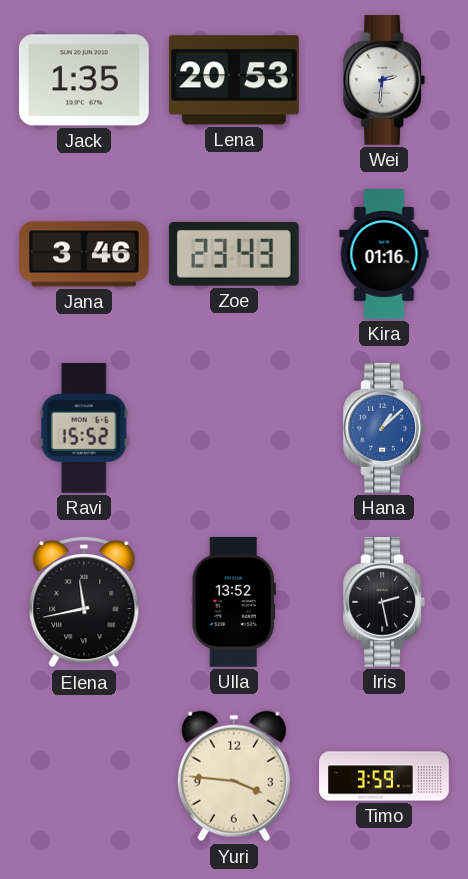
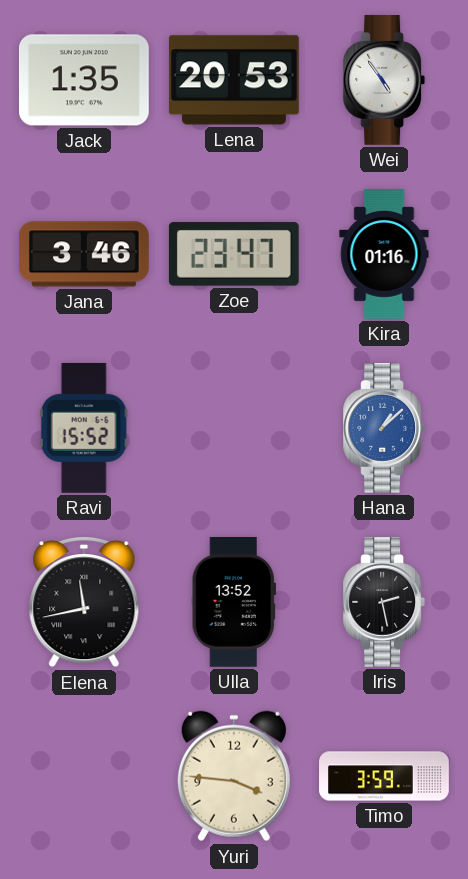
Wei: 2:31 -> 4:54
Zoe: 23:43 -> 23:47
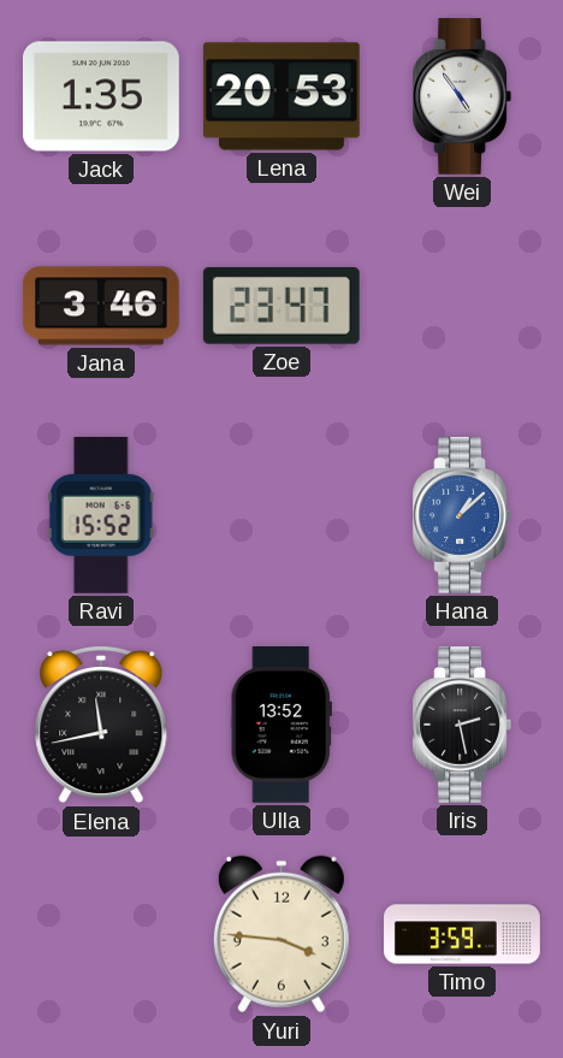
Kira: 01:16 -> none
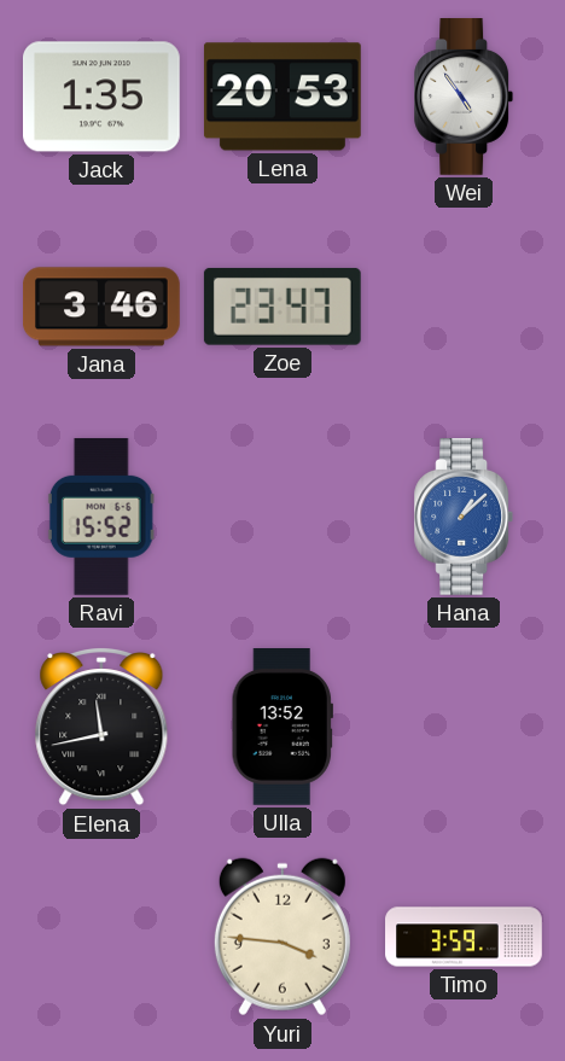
Iris: 2:28 -> none
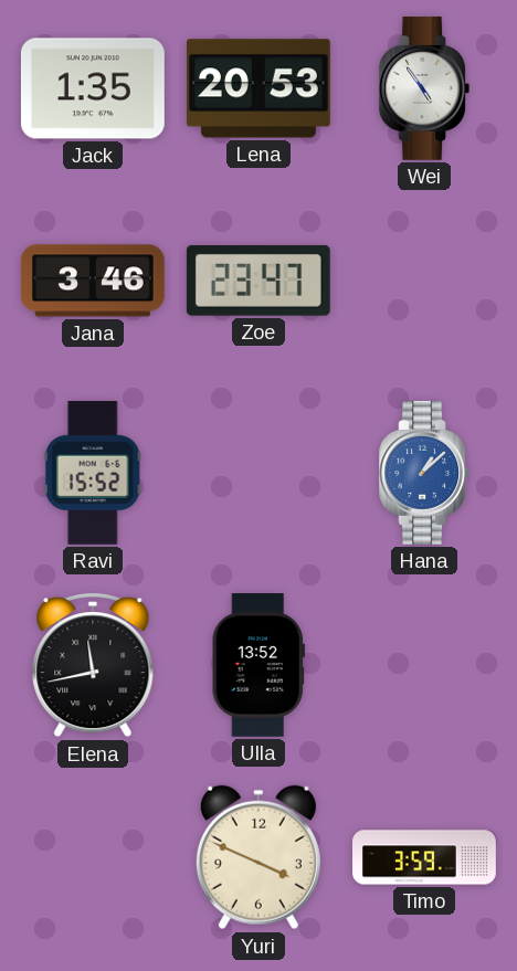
Yuri: 3:46 -> 3:49
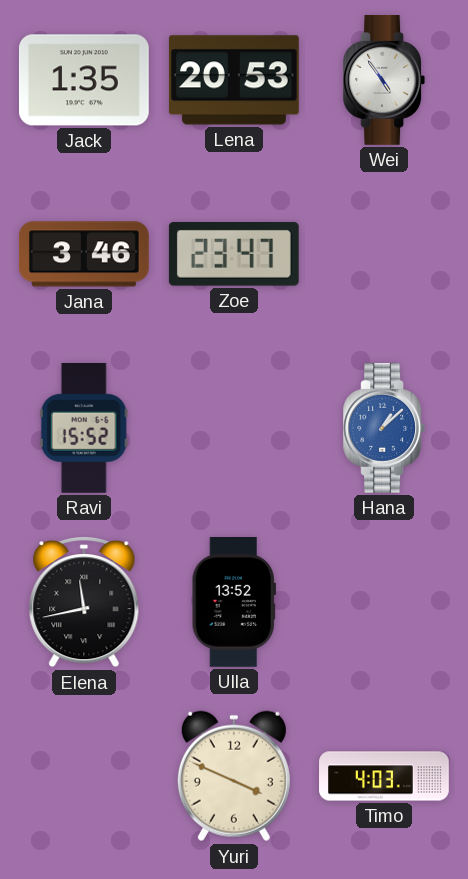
Timo: 3:59 -> 4:03
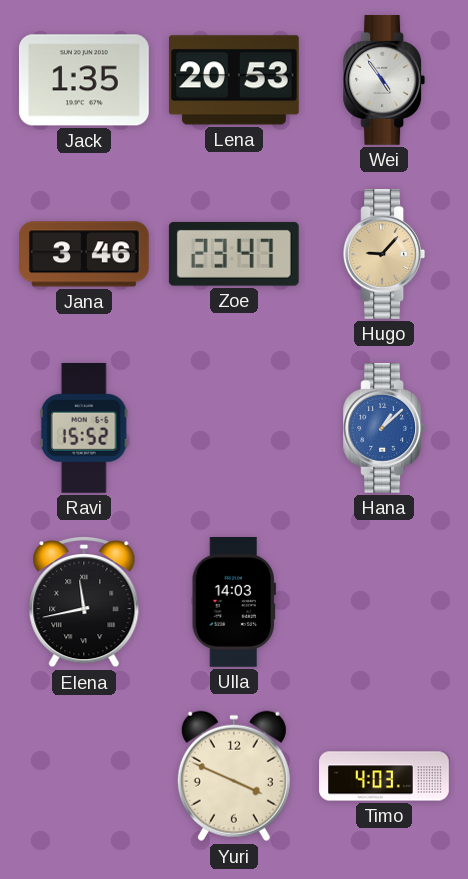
Hugo: none -> 9:07
Ulla: 13:52 -> 14:03
